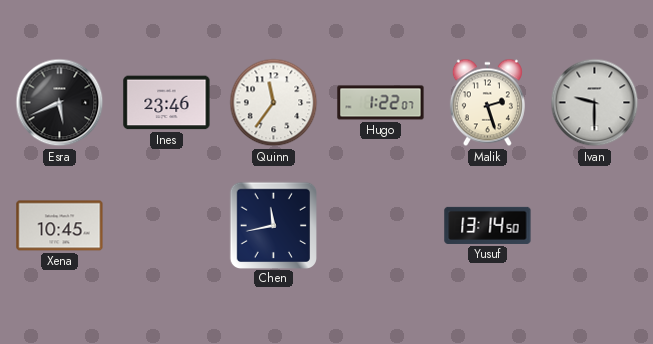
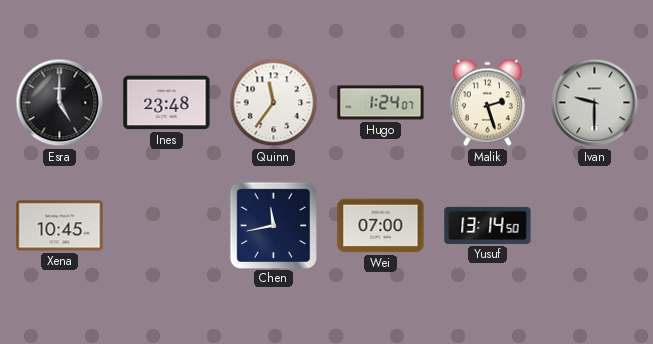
Esra: 5:41 -> 5:00
Ines: 23:46 -> 23:48
Hugo: 1:22 -> 1:24
Wei: none -> 07:00
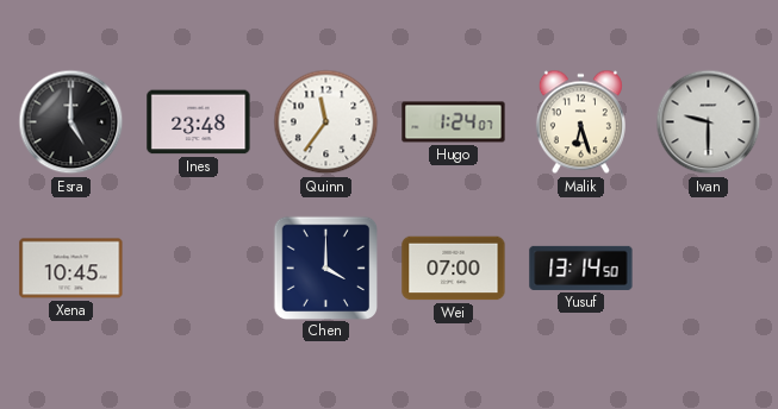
Malik: 2:27 -> 6:27
Chen: 11:43 -> 4:00
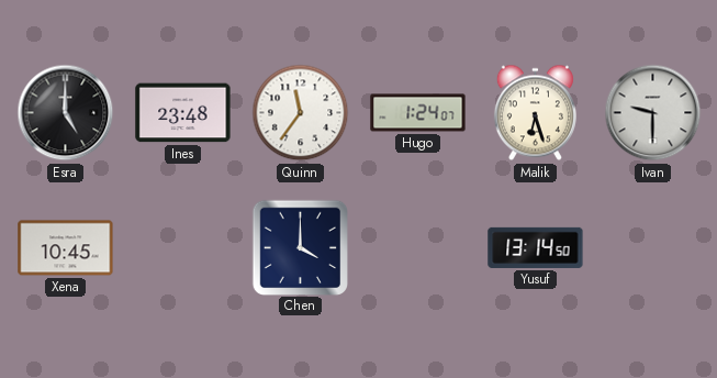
Wei: 07:00 -> none
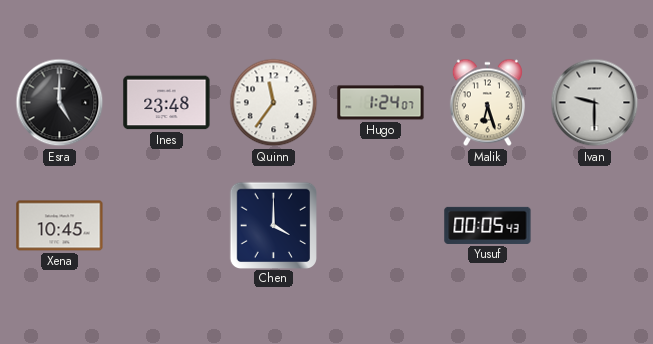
Yusuf: 13:14 -> 00:05
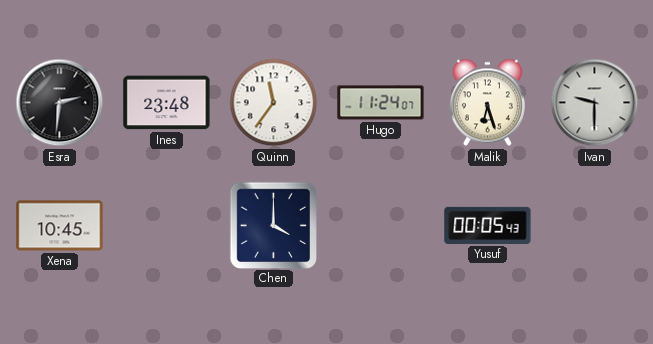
Esra: 5:00 -> 2:31
Hugo: 1:24 -> 11:24
